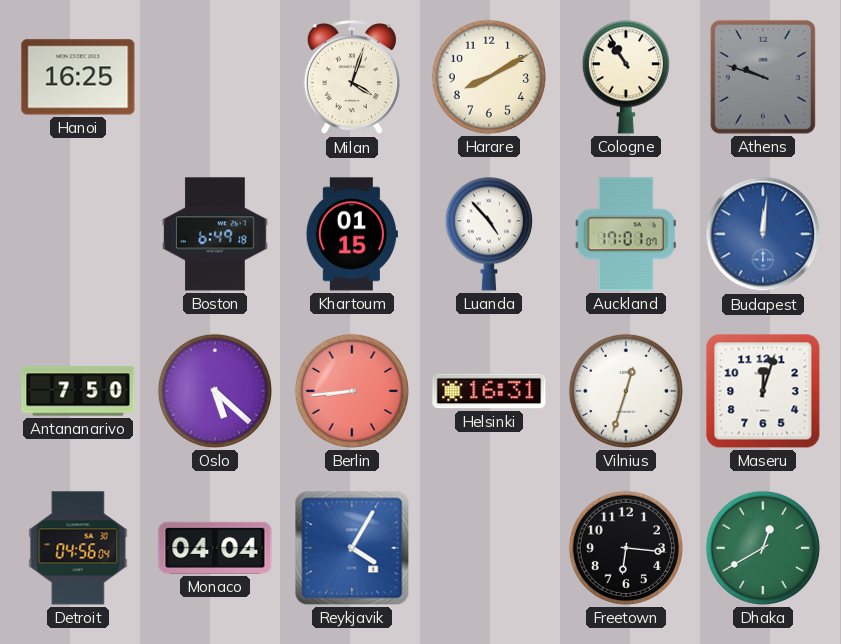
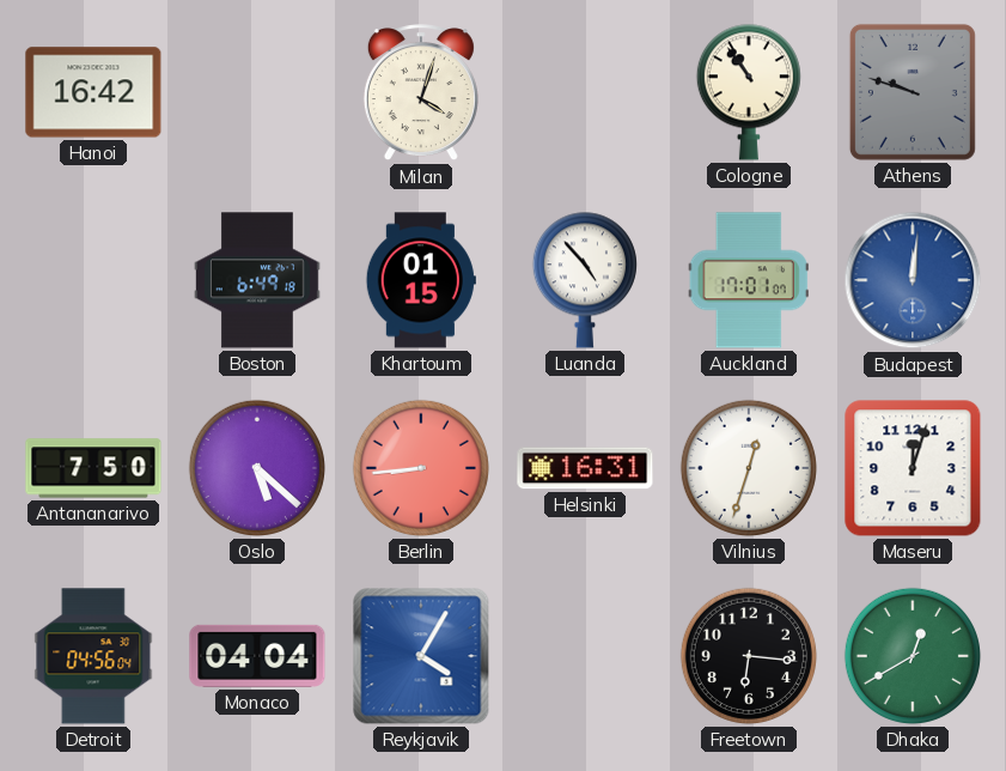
Hanoi: 16:25 -> 16:42
Harare: 8:10 -> none
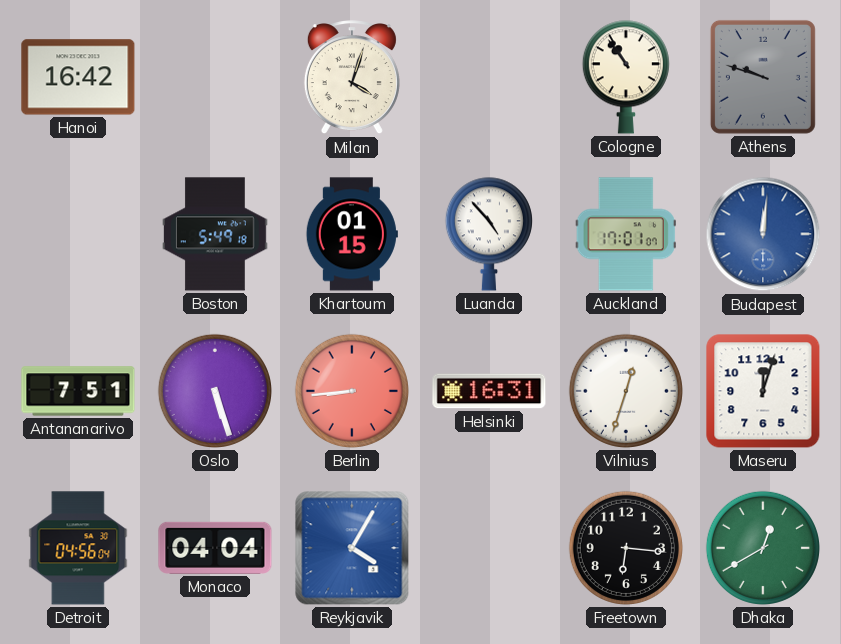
Boston: 6:49 -> 5:49
Antananarivo: 7:50 -> 7:51
Oslo: 5:22 -> 5:27
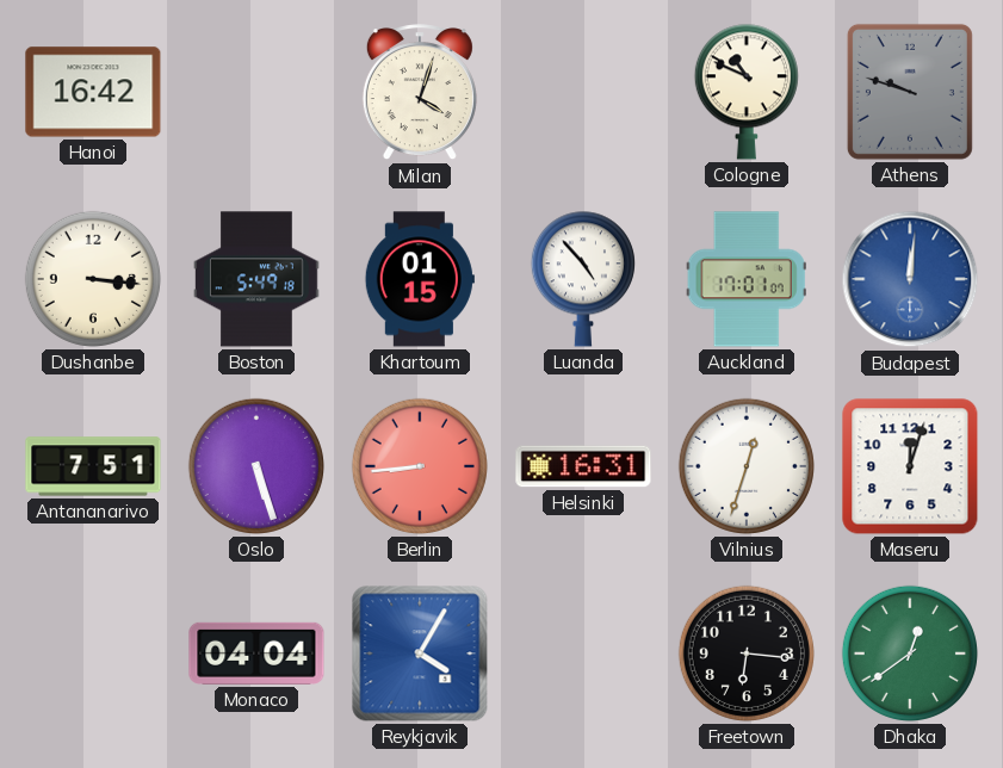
Cologne: 10:54 -> 10:49
Dushanbe: none -> 3:16
Detroit: 04:56 -> none
Dhaka: 12:40 -> 12:39
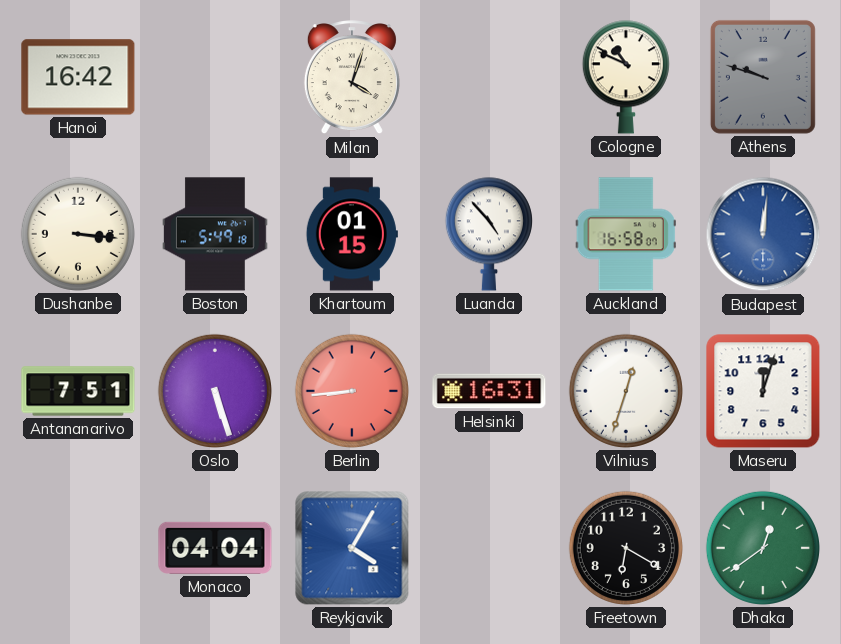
Auckland: 17:01 -> 16:58
Freetown: 6:16 -> 6:20
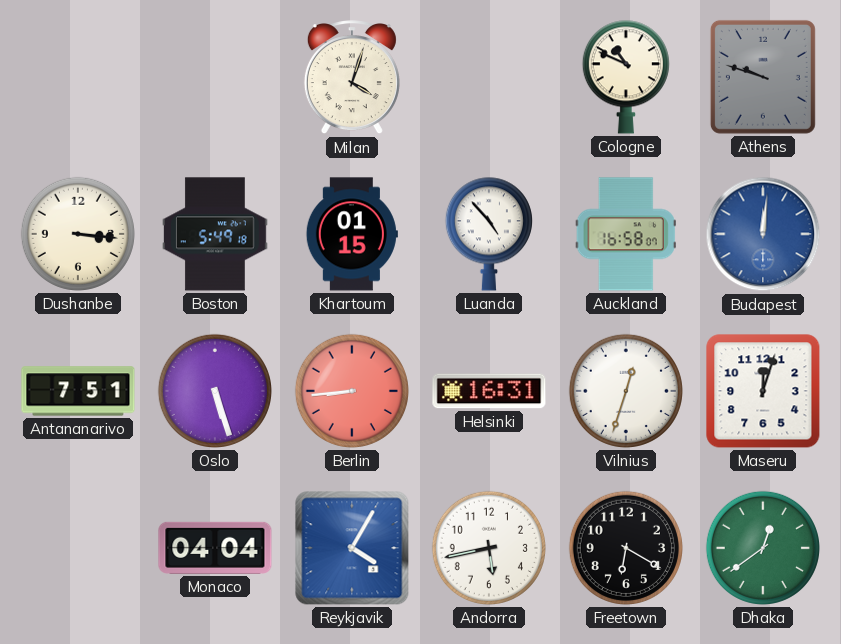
Hanoi: 16:42 -> none
Andorra: none -> 5:43
